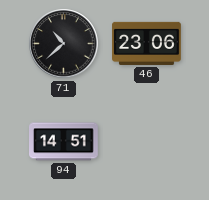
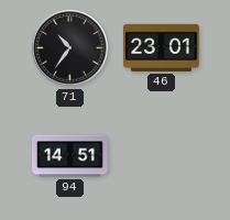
71: 10:38 -> 10:36
46: 23:06 -> 23:01
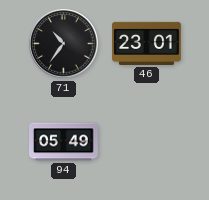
94: 14:51 -> 05:49
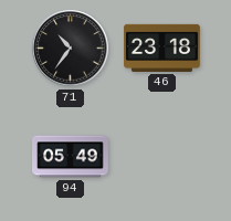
46: 23:01 -> 23:18
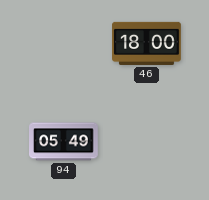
71: 10:36 -> none
46: 23:18 -> 18:00
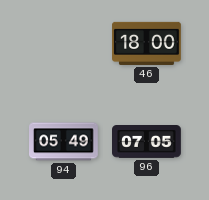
96: none -> 07:05
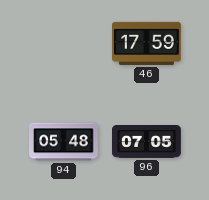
46: 18:00 -> 17:59
94: 05:49 -> 05:48
